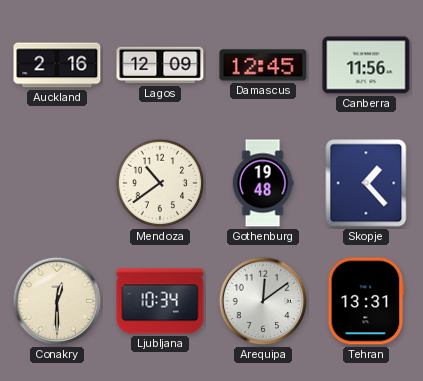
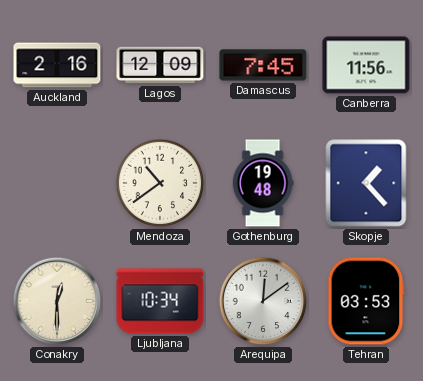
Damascus: 12:45 -> 7:45
Tehran: 13:31 -> 03:53
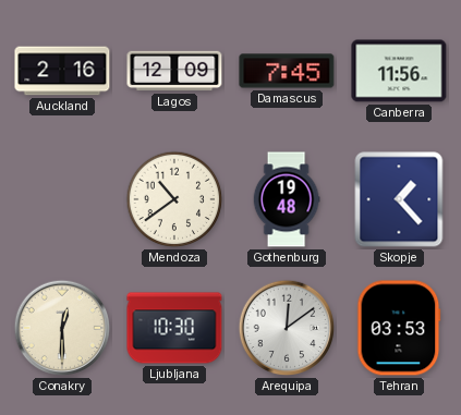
Ljubljana: 10:34 -> 10:30
